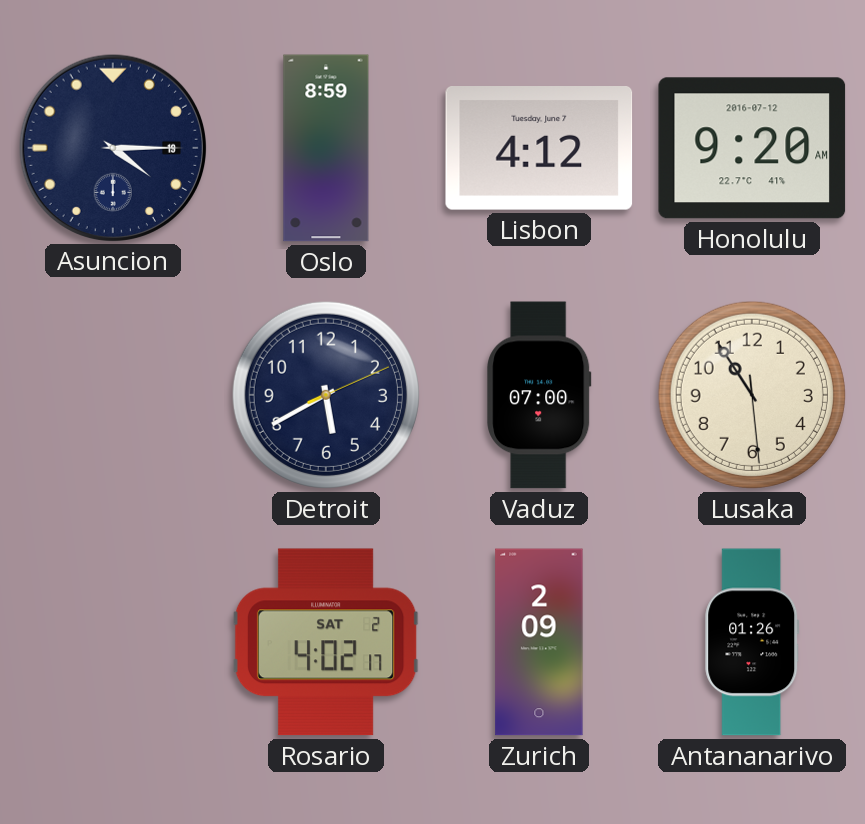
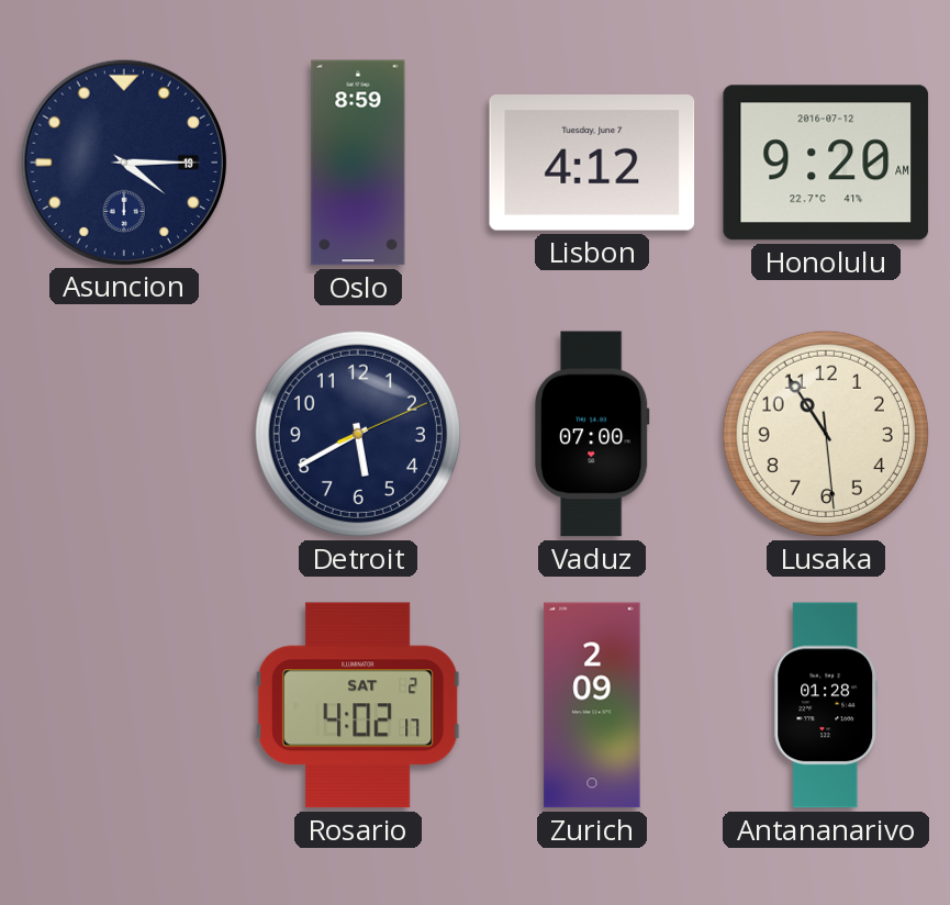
Antananarivo: 01:26 -> 01:28
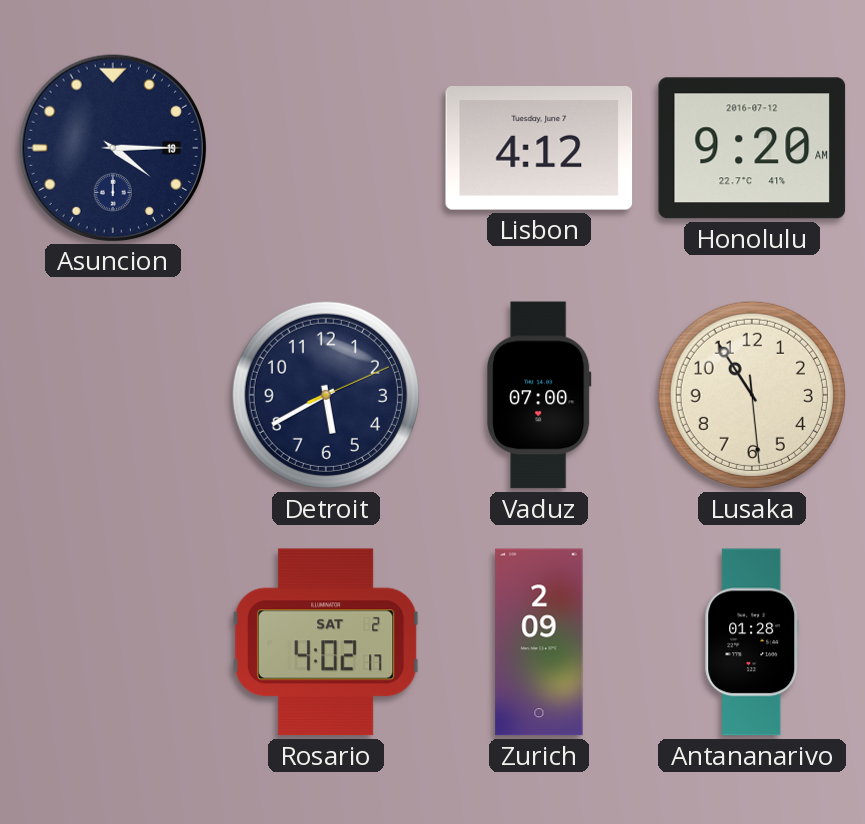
Oslo: 8:59 -> none
